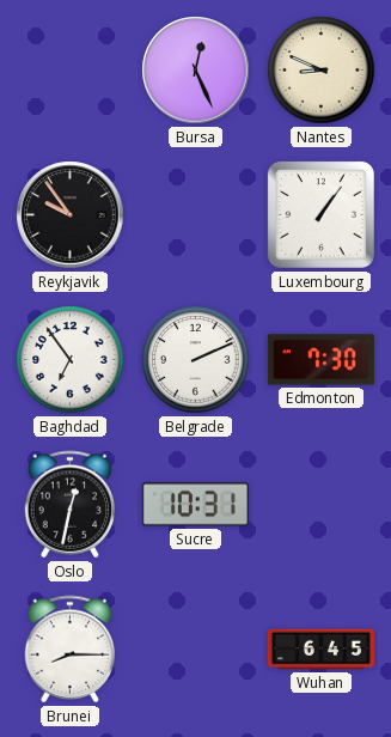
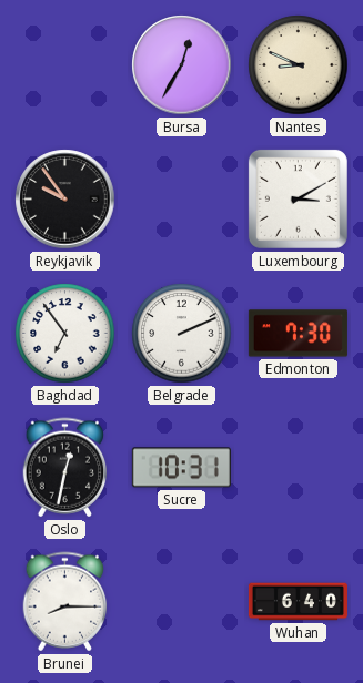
Bursa: 12:26 -> 12:35
Luxembourg: 1:06 -> 3:10
Wuhan: 6:45 -> 6:40
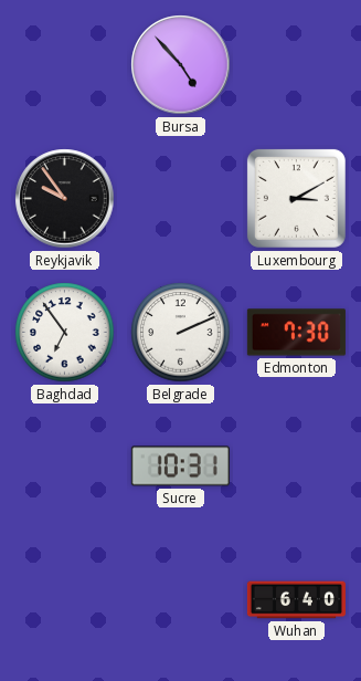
Bursa: 12:35 -> 4:53
Nantes: 8:49 -> none
Oslo: 12:32 -> none
Brunei: 8:15 -> none
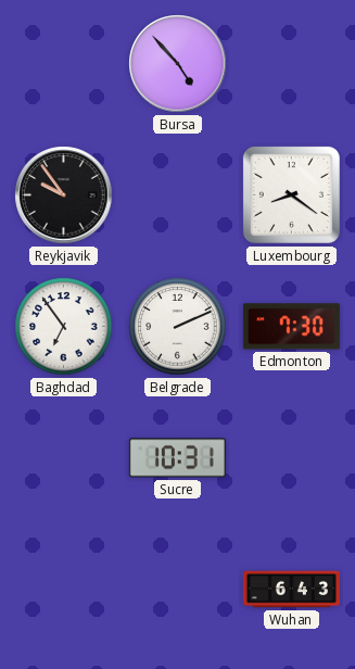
Luxembourg: 3:10 -> 8:21
Wuhan: 6:40 -> 6:43
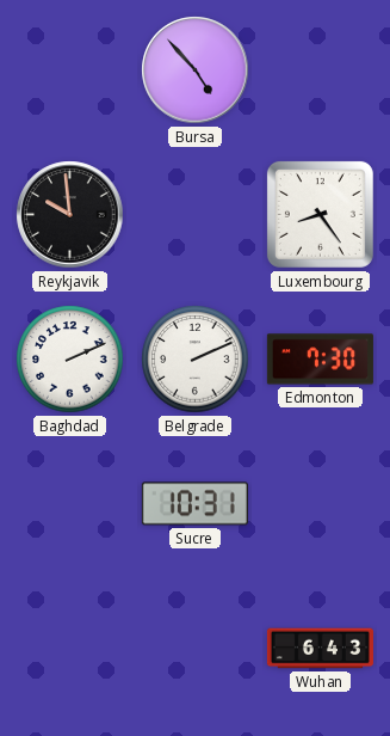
Reykjavik: 9:54 -> 9:59
Luxembourg: 8:21 -> 8:24
Baghdad: 6:54 -> 2:11
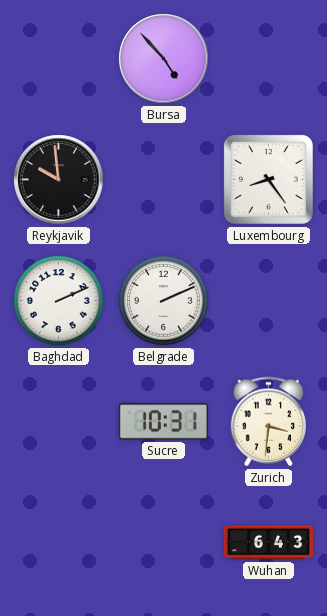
Edmonton: 7:30 -> none
Zurich: none -> 3:31
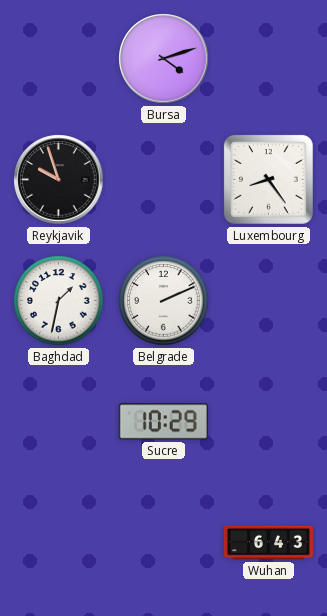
Bursa: 4:53 -> 4:12
Reykjavik: 9:59 -> 9:57
Baghdad: 2:11 -> 1:32
Sucre: 10:31 -> 10:29
Zurich: 3:31 -> none
